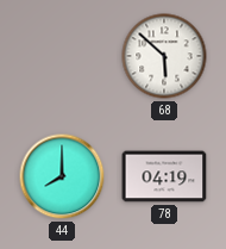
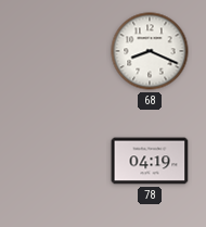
68: 5:52 -> 8:19
44: 8:00 -> none
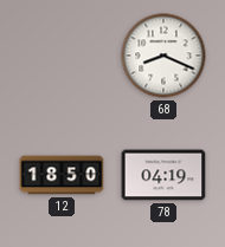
12: none -> 18:50
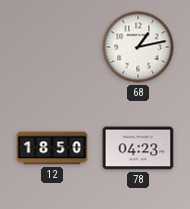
68: 8:19 -> 1:13
78: 04:19 -> 04:23
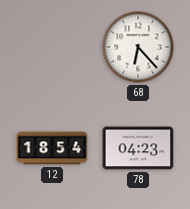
68: 1:13 -> 6:23
12: 18:50 -> 18:54
